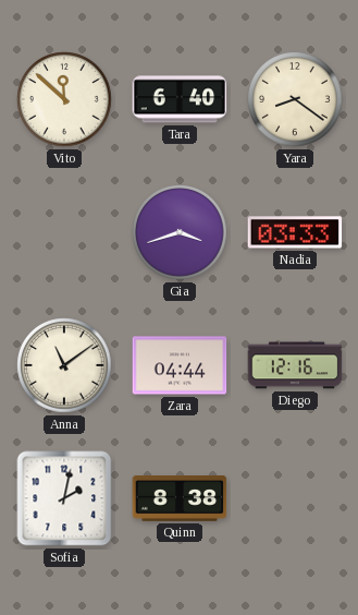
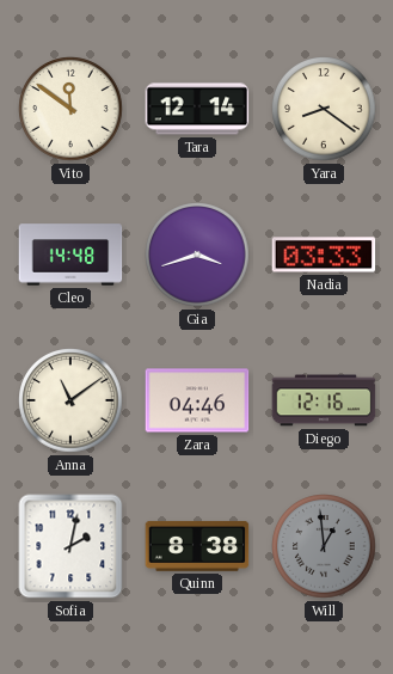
Vito: 11:52 -> 11:51
Tara: 6:40 -> 12:14
Cleo: none -> 14:48
Zara: 04:44 -> 04:46
Will: none -> 12:59
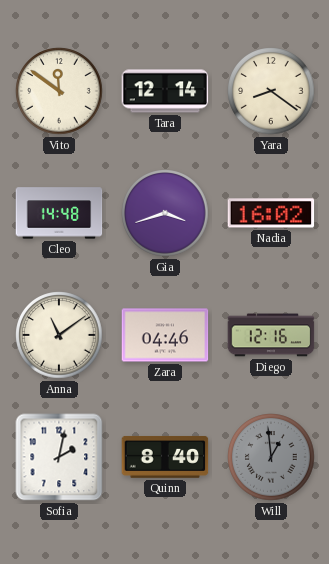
Nadia: 03:33 -> 16:02
Quinn: 8:38 -> 8:40
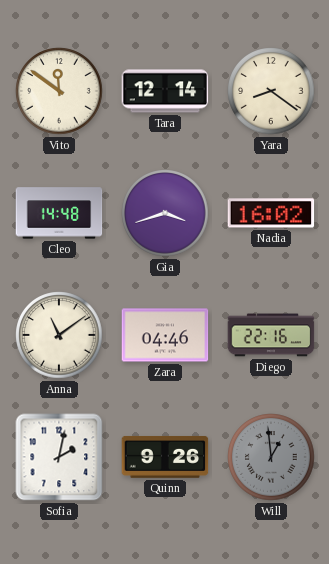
Diego: 12:16 -> 22:16
Quinn: 8:40 -> 9:26
